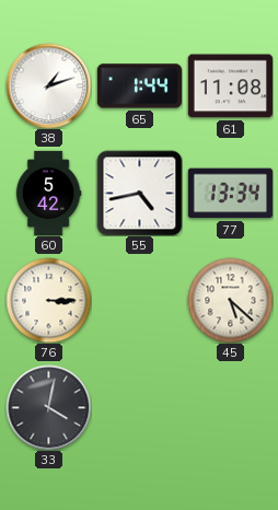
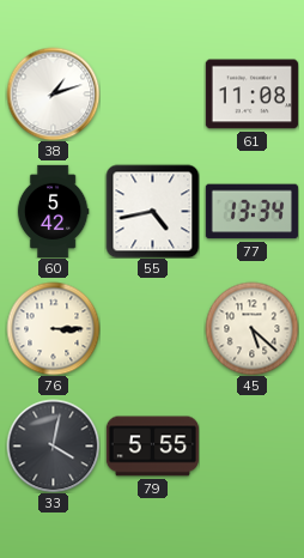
65: 1:44 -> none
79: none -> 5:55
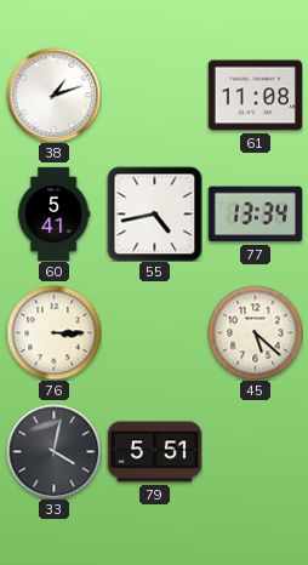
60: 5:42 -> 5:41
79: 5:55 -> 5:51
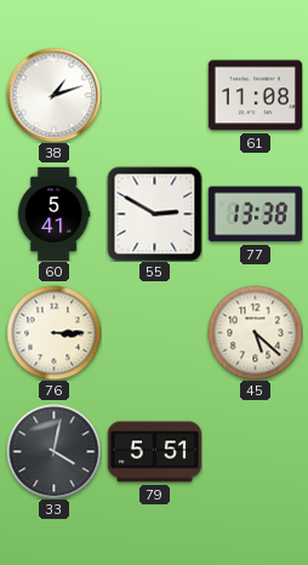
55: 4:43 -> 2:50
77: 13:34 -> 13:38
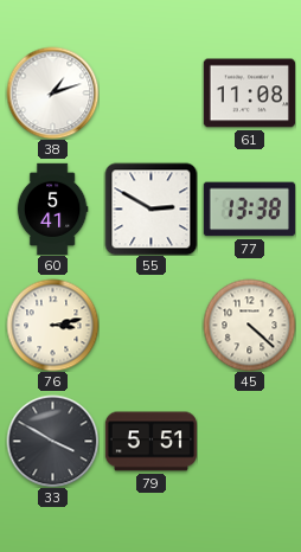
76: 3:15 -> 3:13
45: 5:22 -> 4:22
33: 4:02 -> 3:50
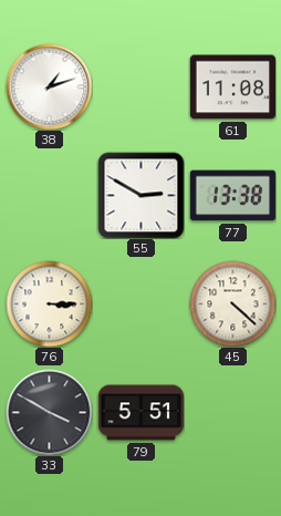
60: 5:41 -> none
76: 3:13 -> 3:15
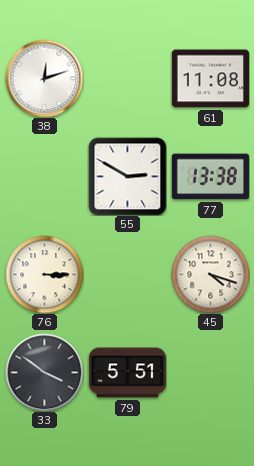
38: 1:12 -> 12:12
45: 4:22 -> 4:18
33: 3:50 -> 3:51
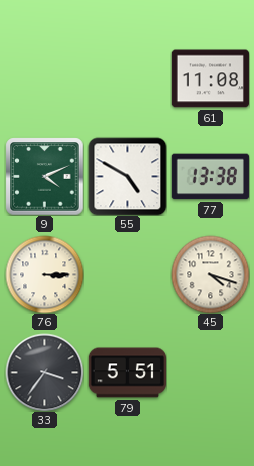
38: 12:12 -> none
9: none -> 4:11
55: 2:50 -> 4:50
33: 3:51 -> 3:36
